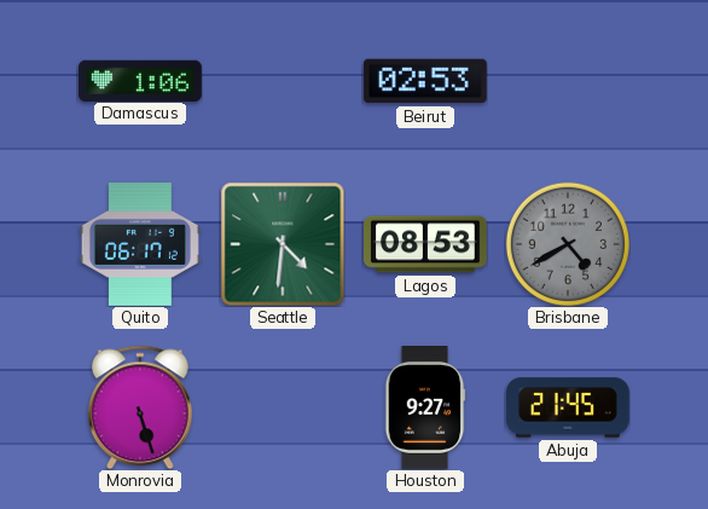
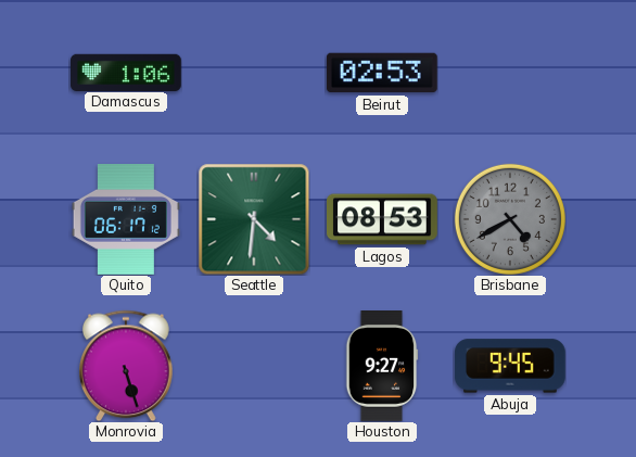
Abuja: 21:45 -> 9:45
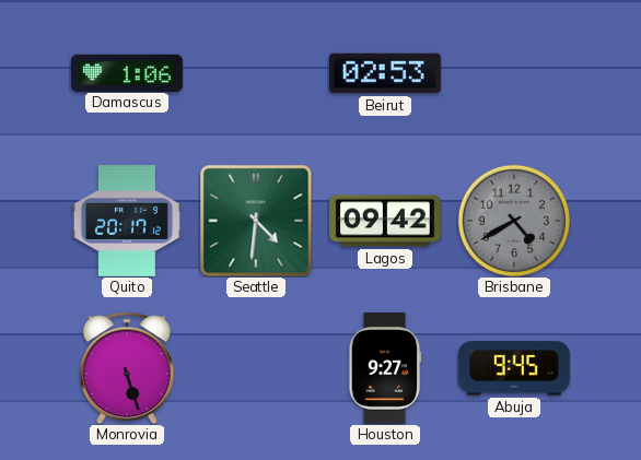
Quito: 06:17 -> 20:17
Lagos: 08:53 -> 09:42
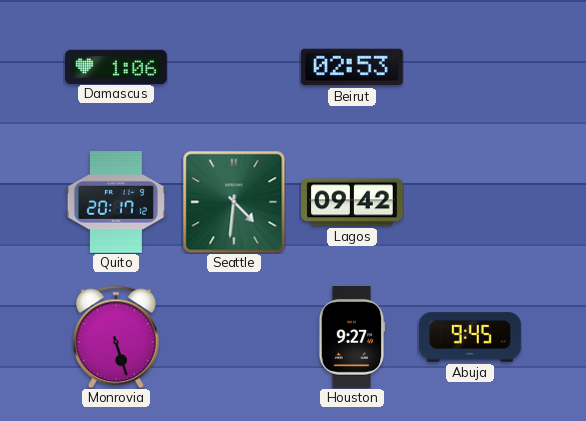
Brisbane: 4:40 -> none
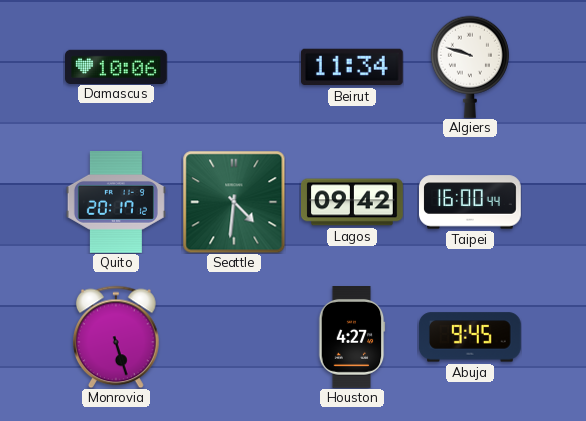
Damascus: 1:06 -> 10:06
Beirut: 02:53 -> 11:34
Algiers: none -> 9:48
Taipei: none -> 16:00
Houston: 9:27 -> 4:27
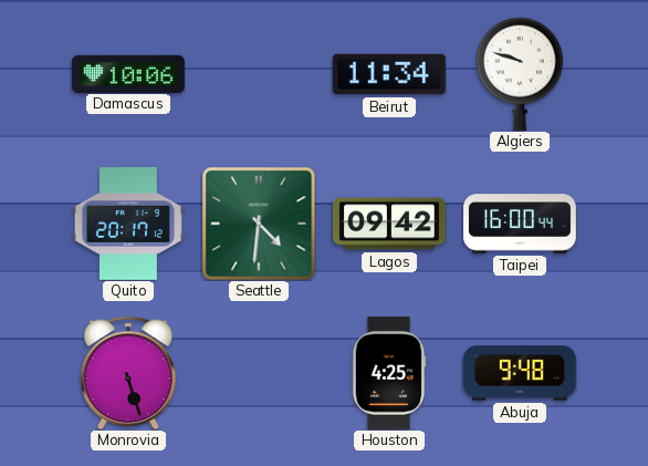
Houston: 4:27 -> 4:25
Abuja: 9:45 -> 9:48
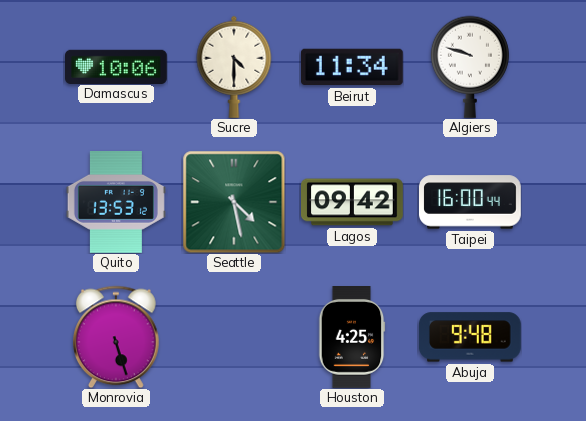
Sucre: none -> 4:30
Quito: 20:17 -> 13:53
Seattle: 4:31 -> 4:28
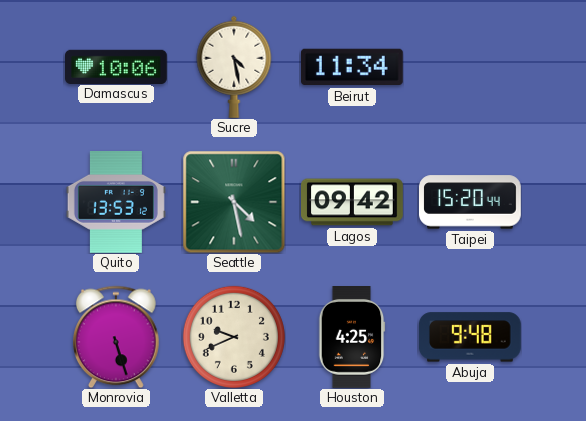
Sucre: 4:30 -> 4:28
Algiers: 9:48 -> none
Taipei: 16:00 -> 15:20
Valletta: none -> 9:41
